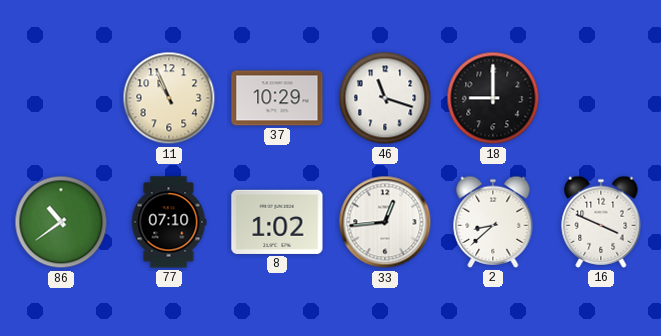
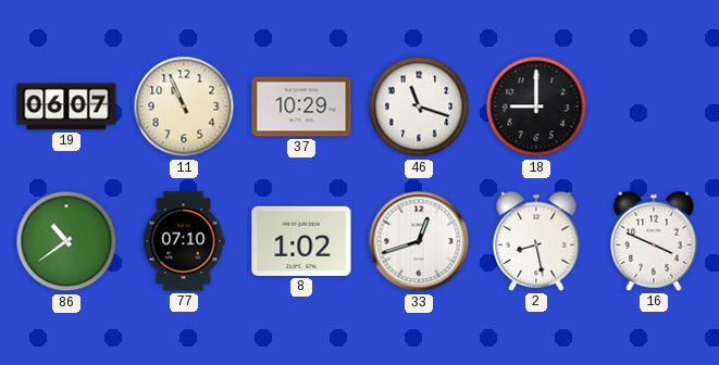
19: none -> 06:07
33: 12:44 -> 12:42
2: 8:38 -> 8:28
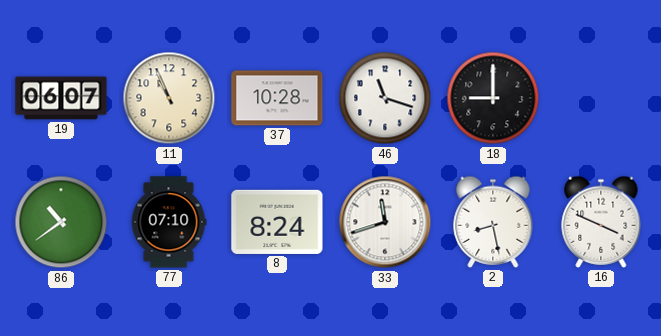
37: 10:29 -> 10:28
8: 1:02 -> 8:24
33: 12:42 -> 11:42
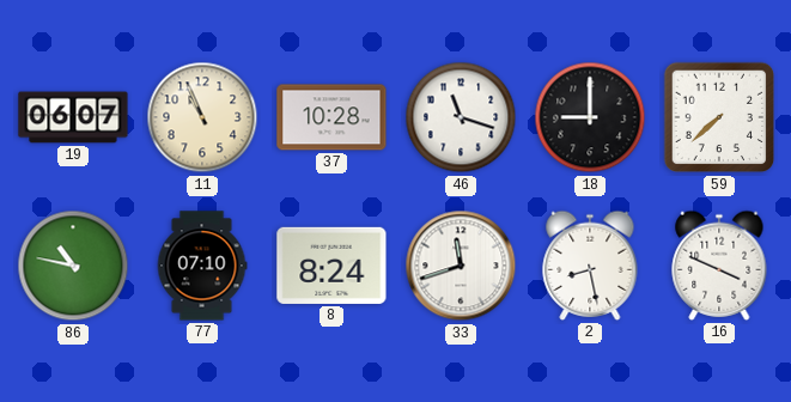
59: none -> 7:38
86: 10:39 -> 10:47
